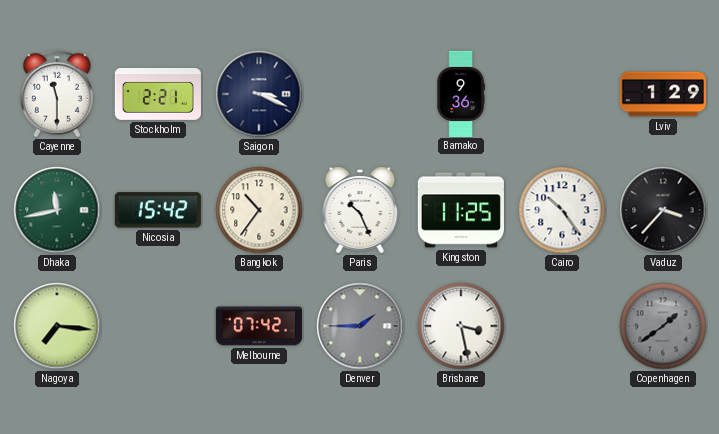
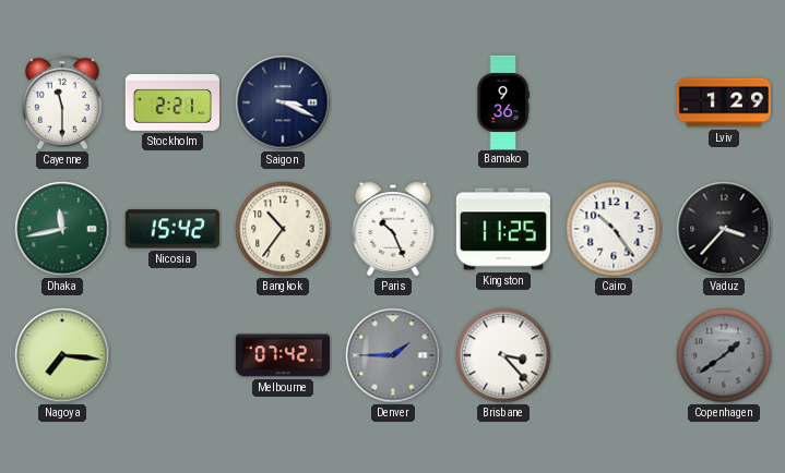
Brisbane: 3:28 -> 3:23
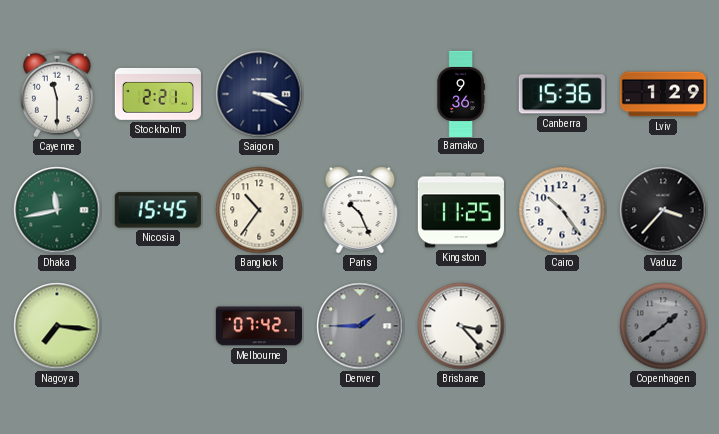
Canberra: none -> 15:36
Nicosia: 15:42 -> 15:45
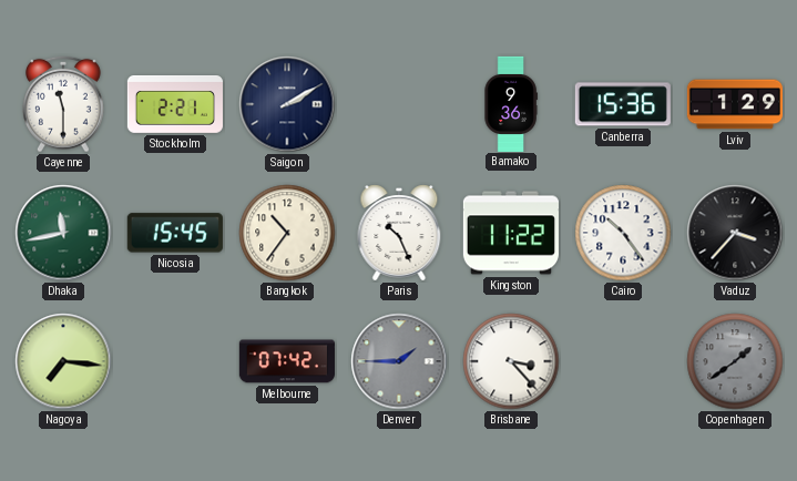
Saigon: 3:19 -> 2:10
Kingston: 11:25 -> 11:22
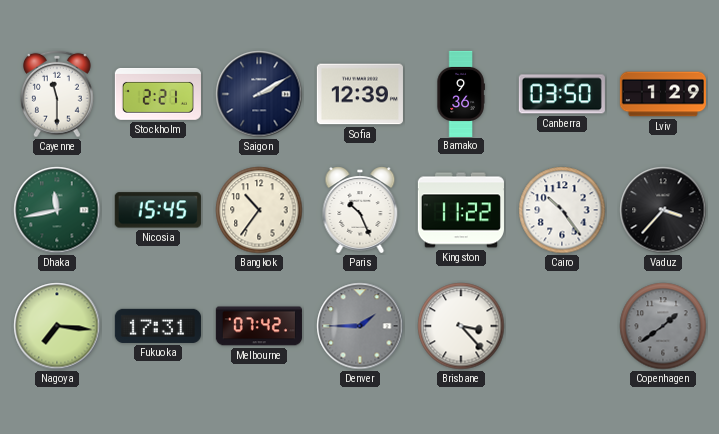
Sofia: none -> 12:39
Canberra: 15:36 -> 03:50
Fukuoka: none -> 17:31
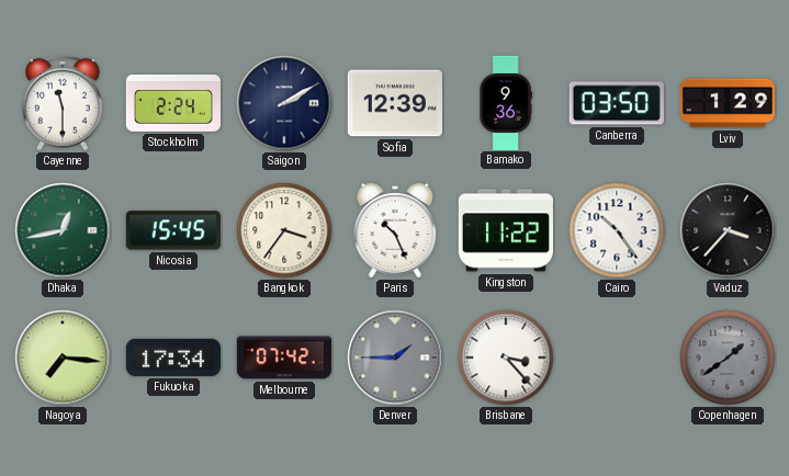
Stockholm: 2:21 -> 2:24
Dhaka: 11:43 -> 12:43
Bangkok: 10:36 -> 3:36
Fukuoka: 17:31 -> 17:34
